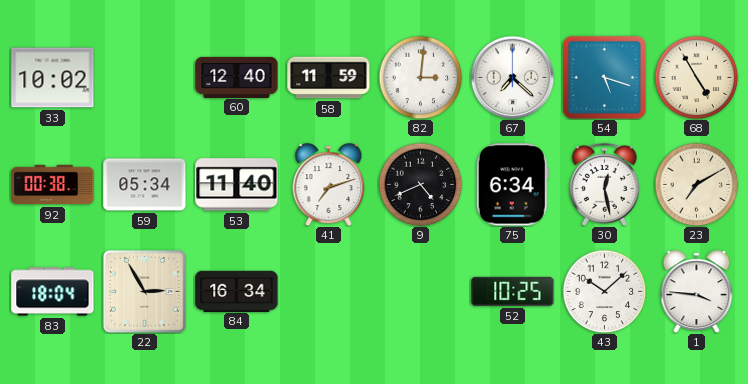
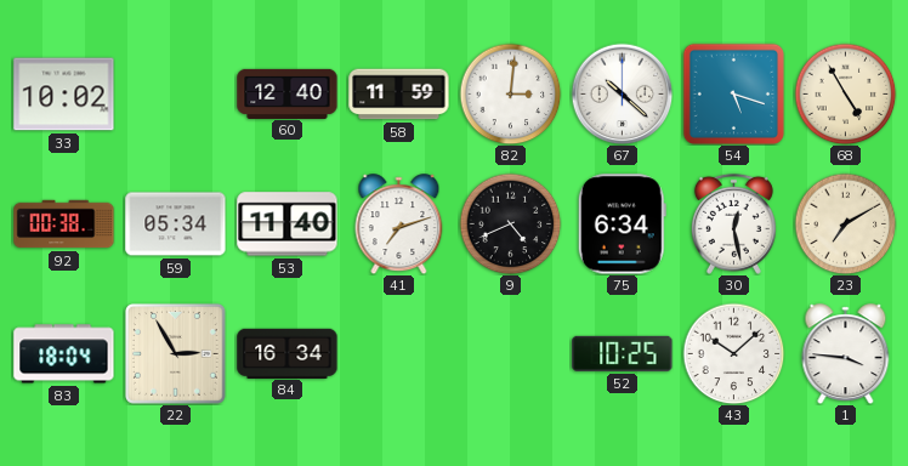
67: 7:22 -> 10:22
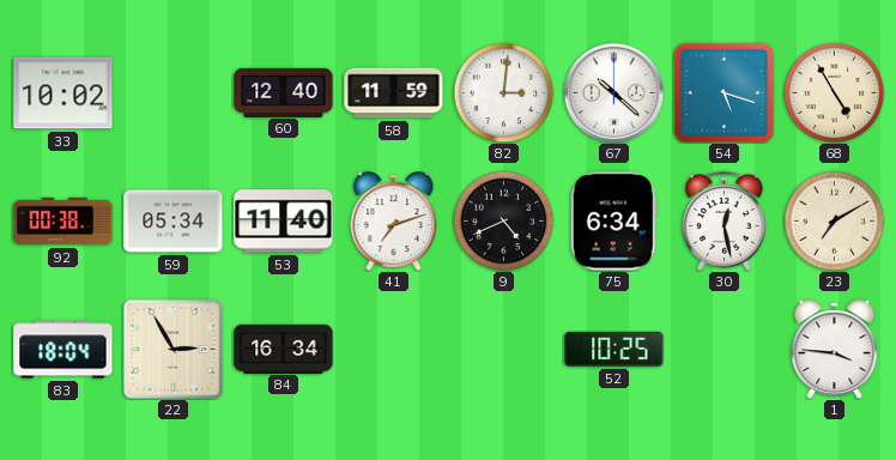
43: 10:08 -> none
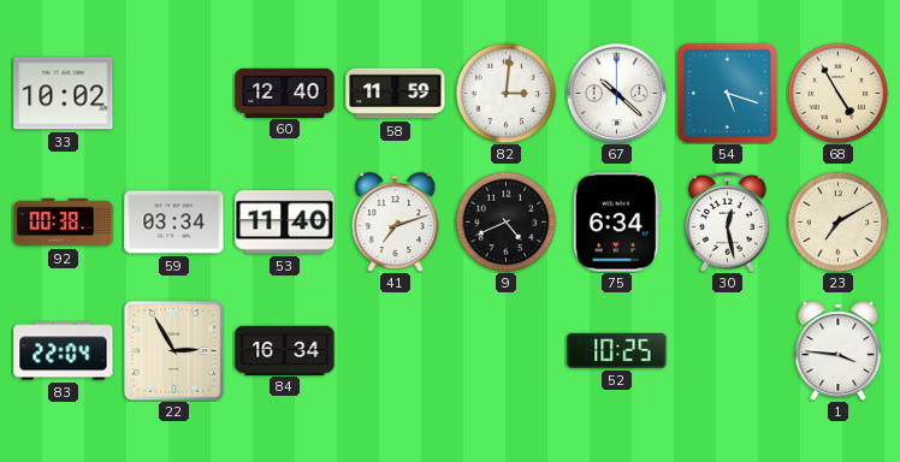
59: 05:34 -> 03:34
83: 18:04 -> 22:04
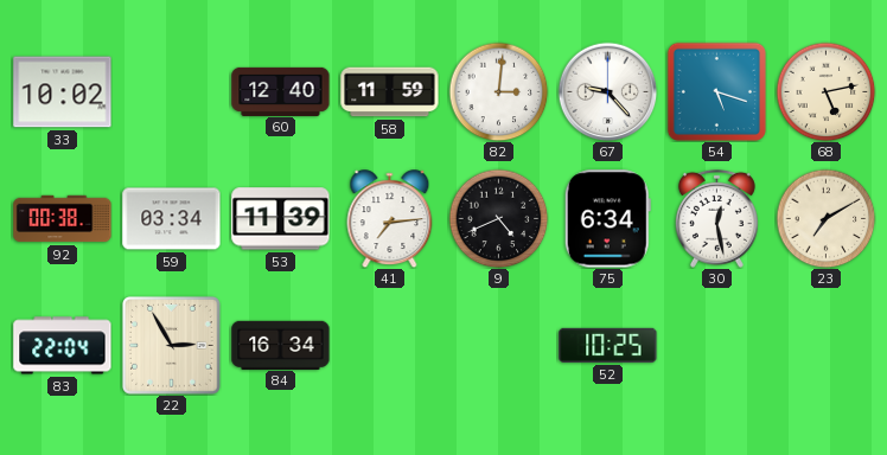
67: 10:22 -> 9:23
68: 4:55 -> 5:13
53: 11:40 -> 11:39
41: 7:12 -> 7:14
1: 3:46 -> none
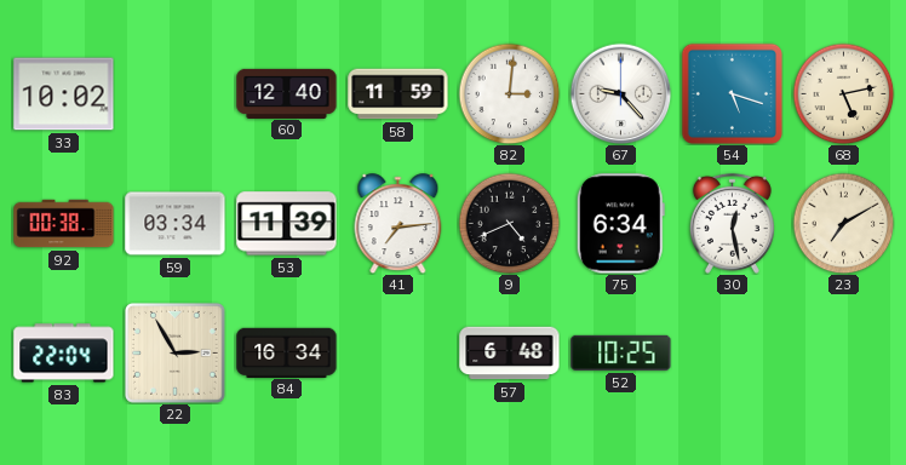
57: none -> 6:48
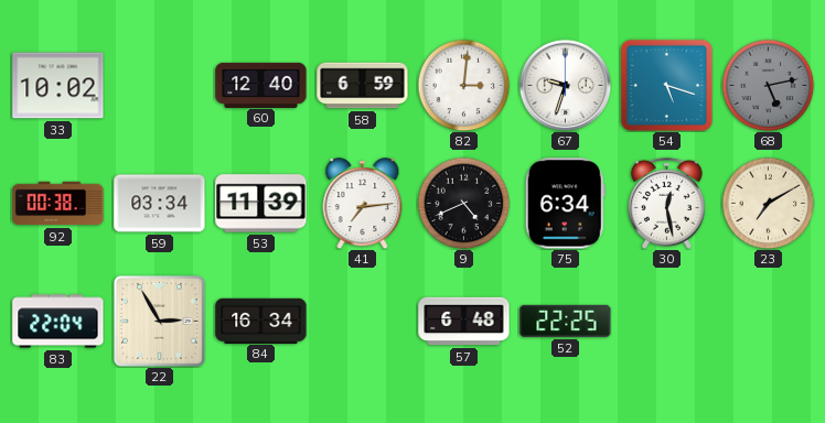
58: 11:59 -> 6:59
67: 9:23 -> 9:33
68 dial: cream -> grey
52: 10:25 -> 22:25
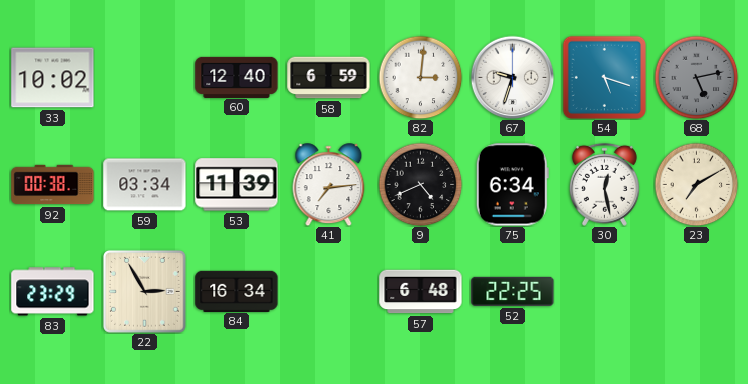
83: 22:04 -> 23:29
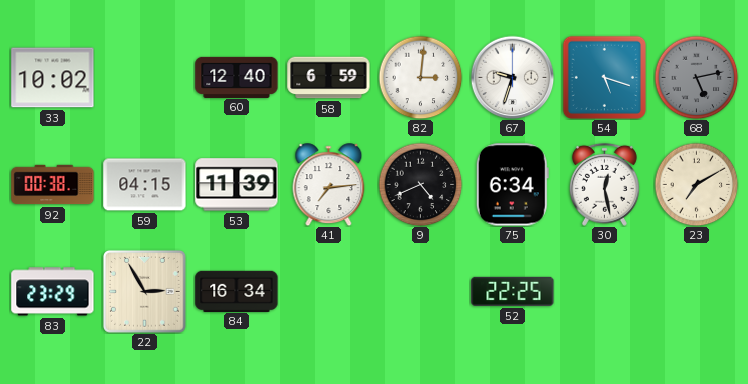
59: 03:34 -> 04:15
57: 6:48 -> none
